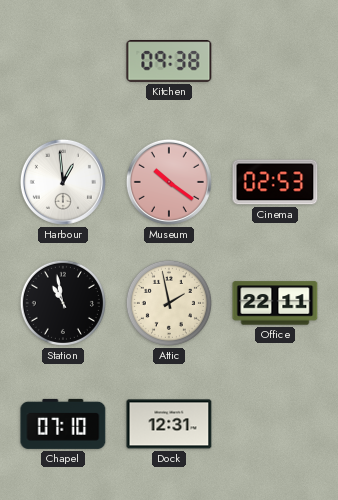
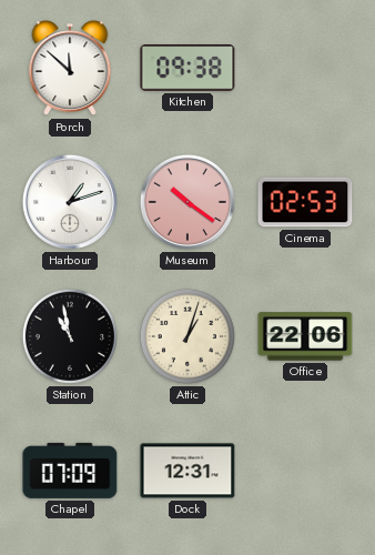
Porch: none -> 11:52
Harbour: 12:59 -> 1:12
Attic: 1:58 -> 1:03
Office: 22:11 -> 22:06
Chapel: 07:10 -> 07:09
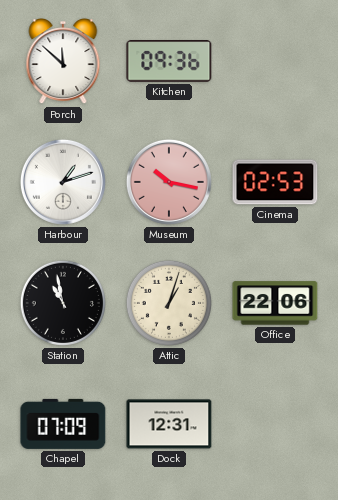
Kitchen: 09:38 -> 09:36
Museum: 10:21 -> 10:17
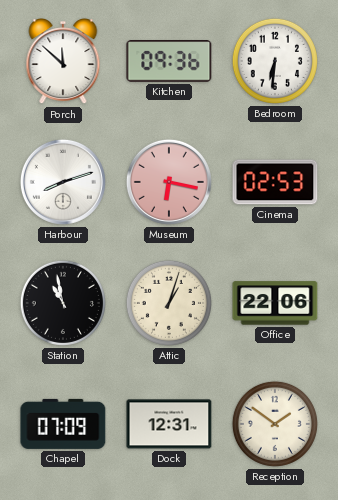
Bedroom: none -> 6:31
Harbour: 1:12 -> 8:12
Museum: 10:17 -> 6:17
Reception: none -> 1:51
